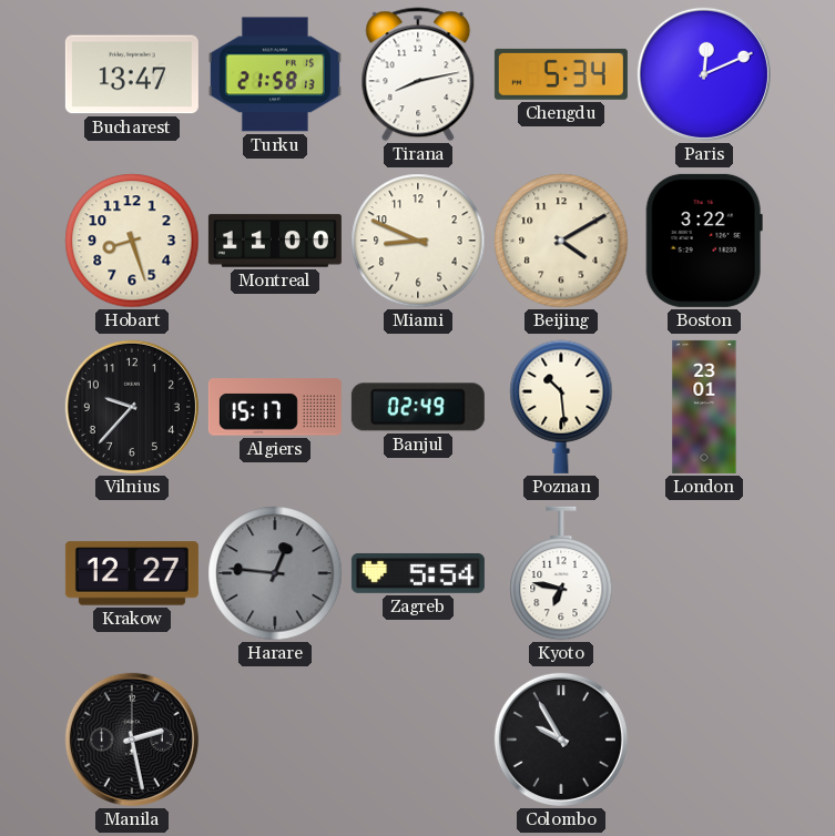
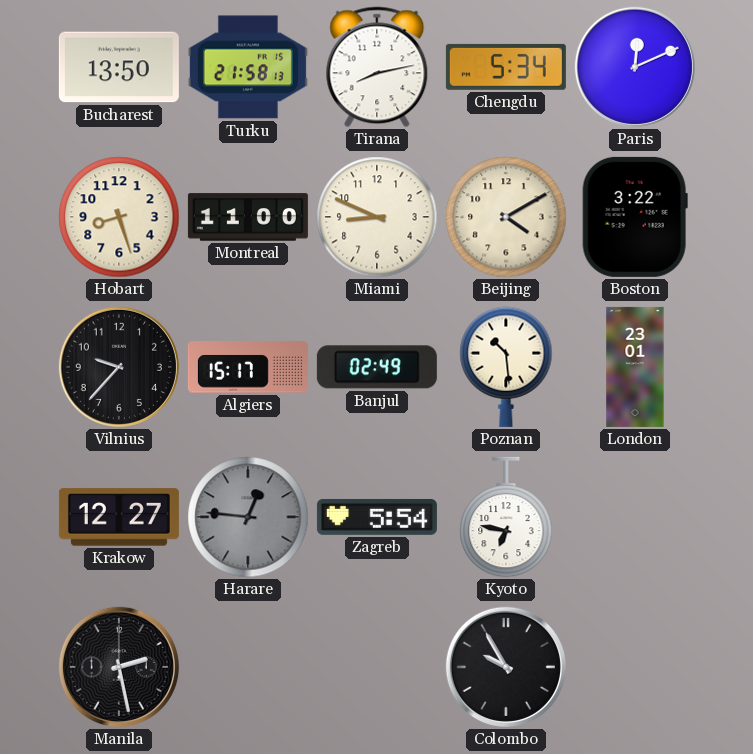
Bucharest: 13:47 -> 13:50
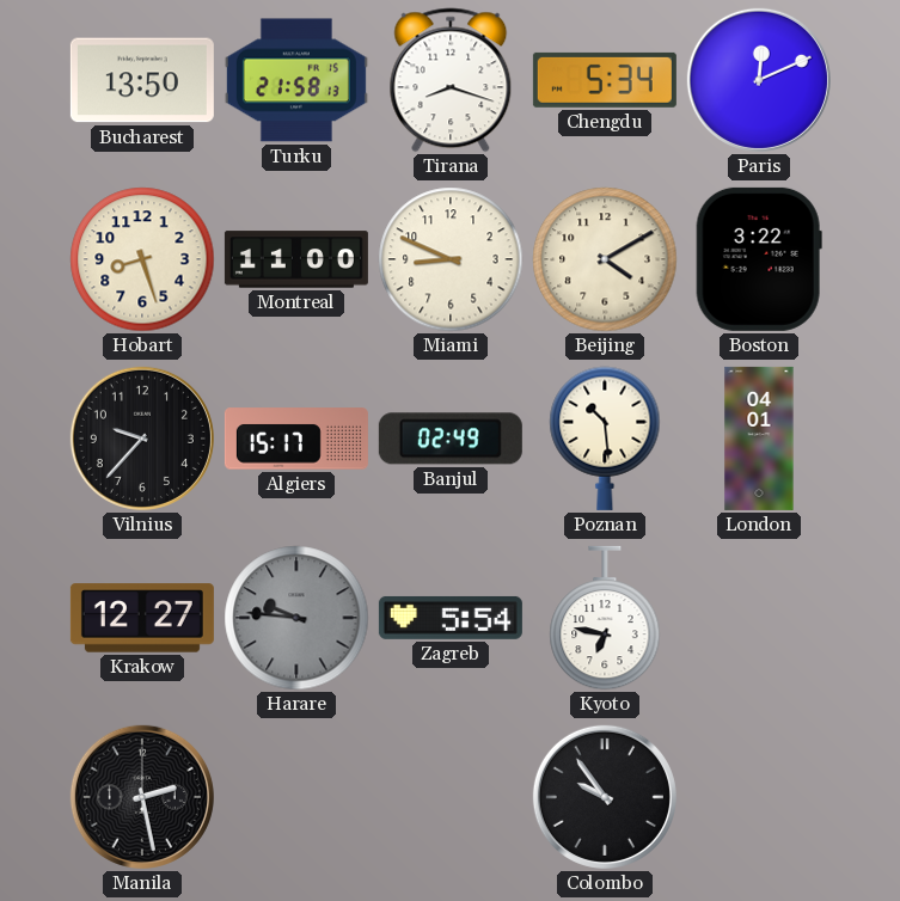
Tirana: 8:13 -> 8:18
London: 23:01 -> 04:01
Harare: 12:46 -> 9:46
Colombo: 9:55 -> 9:54
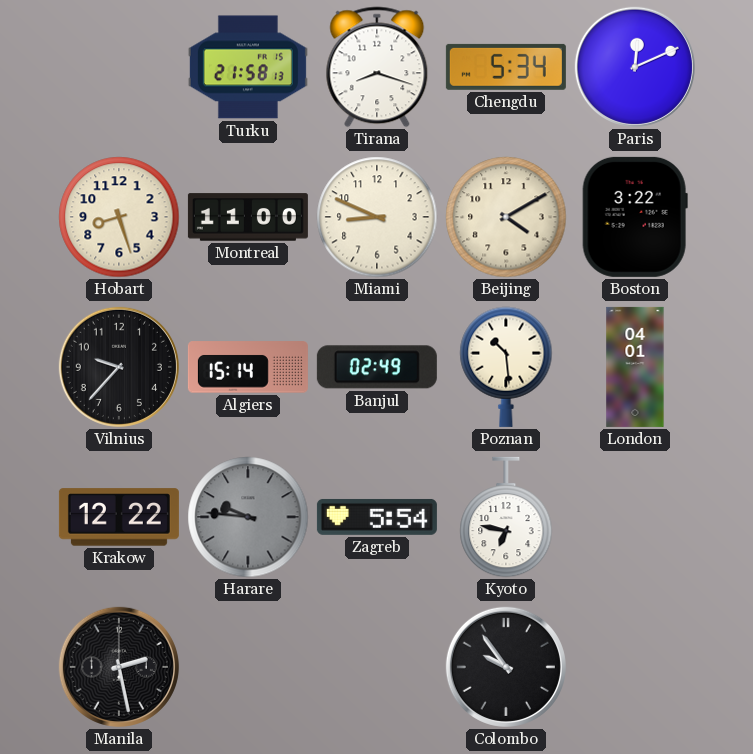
Bucharest: 13:50 -> none
Algiers: 15:17 -> 15:14
Krakow: 12:27 -> 12:22
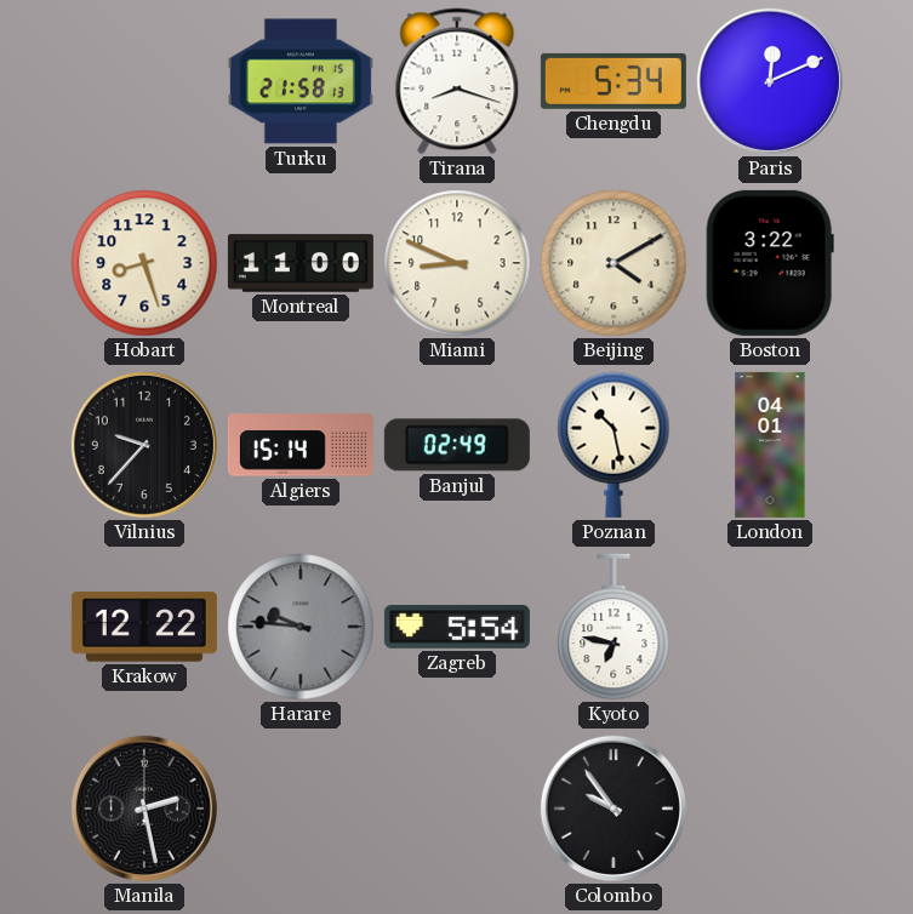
Poznan: 10:29 -> 10:28
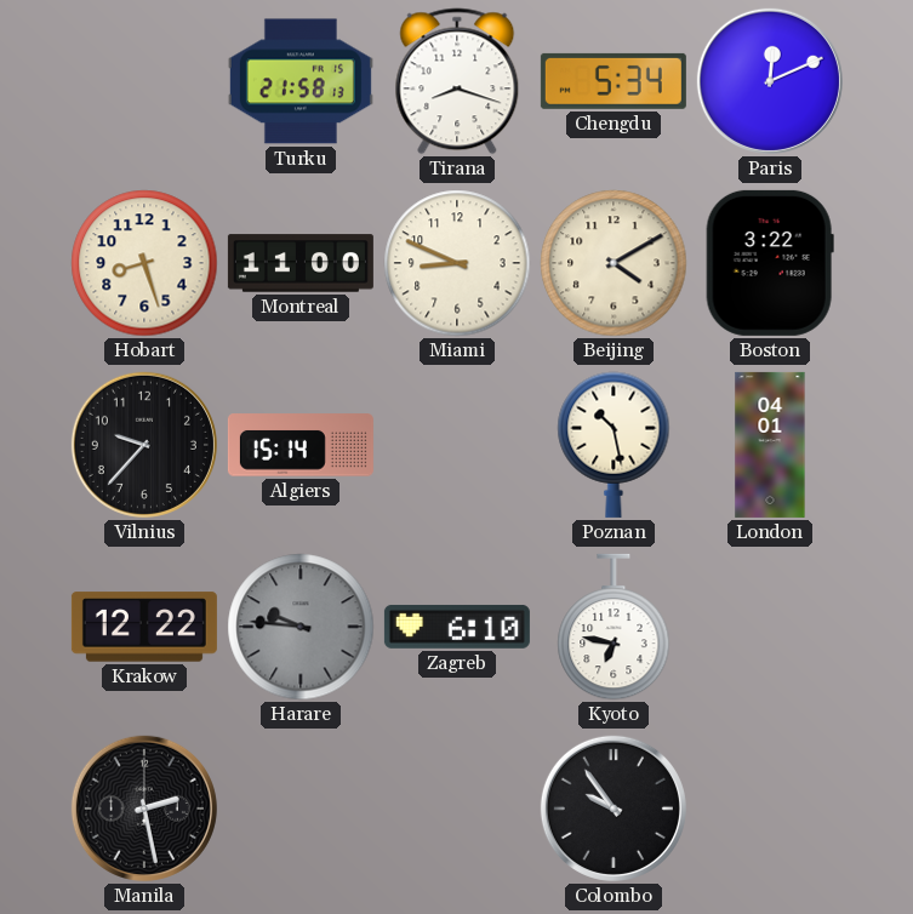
Banjul: 02:49 -> none
Zagreb: 5:54 -> 6:10
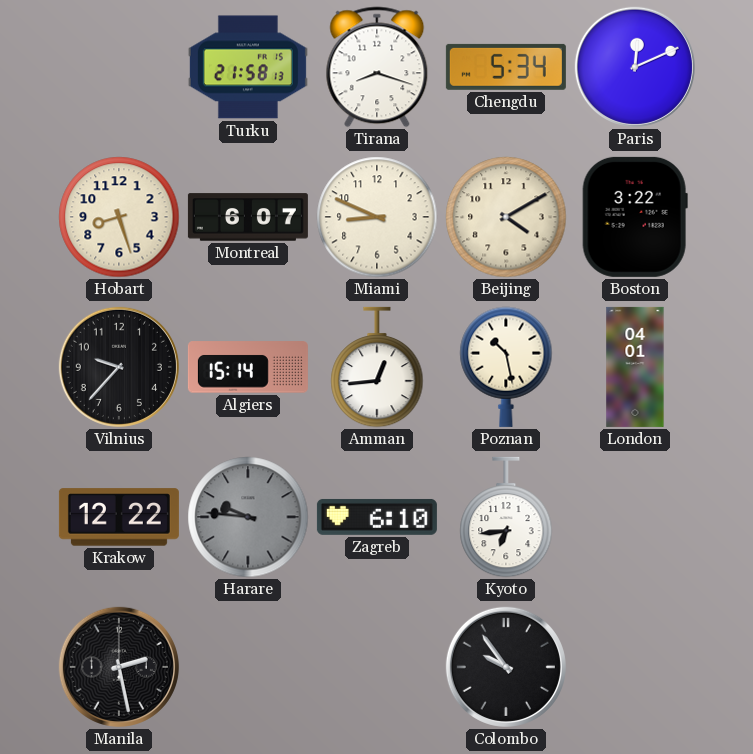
Montreal: 11:00 -> 6:07
Amman: none -> 12:44
Kyoto: 6:47 -> 6:44
